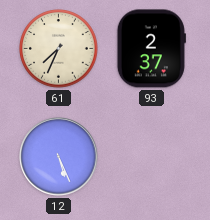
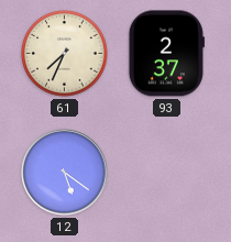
12: 5:26 -> 5:21
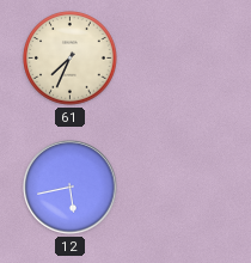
93: 2:37 -> none
12: 5:21 -> 5:43
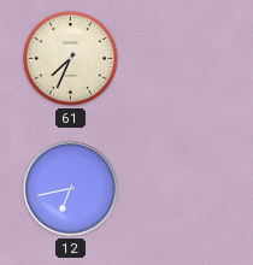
12: 5:43 -> 6:43
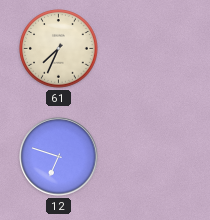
12: 6:43 -> 6:48
